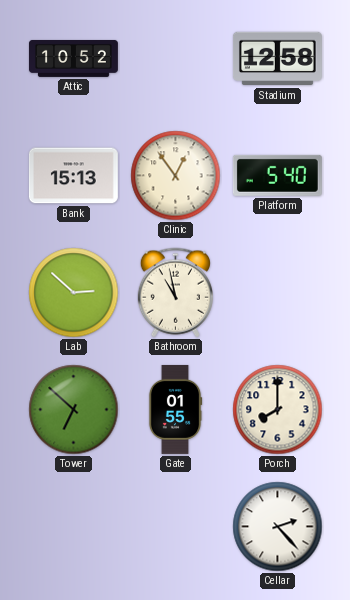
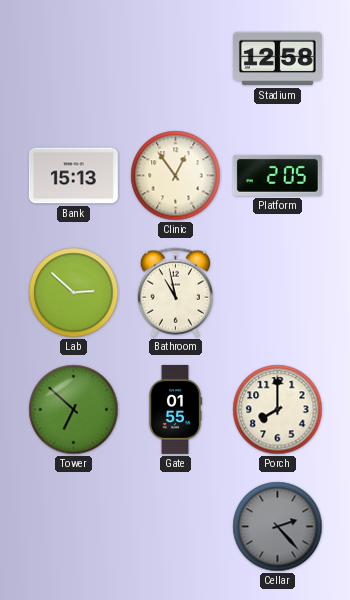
Attic: 10:52 -> none
Platform: 5:40 -> 2:05
Cellar dial: white -> grey
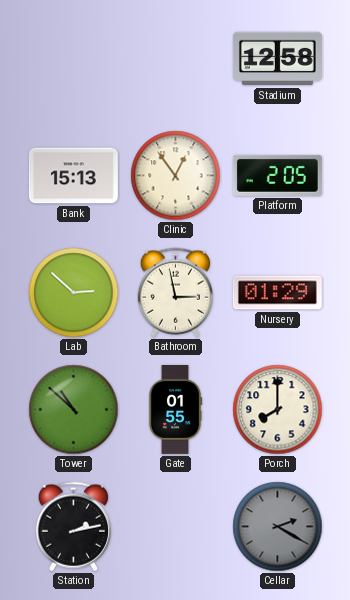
Bathroom: 10:58 -> 2:58
Nursery: none -> 01:29
Tower: 6:52 -> 10:52
Station: none -> 2:13
Cellar: 2:23 -> 2:20
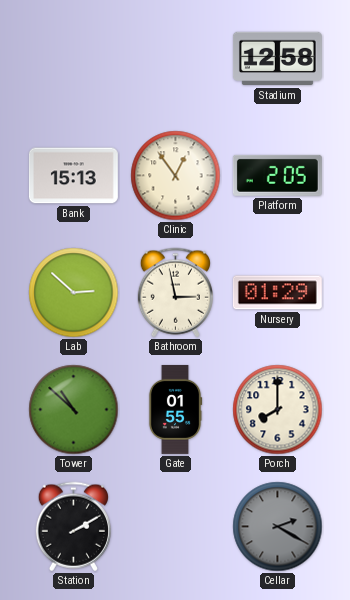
Station: 2:13 -> 2:10
